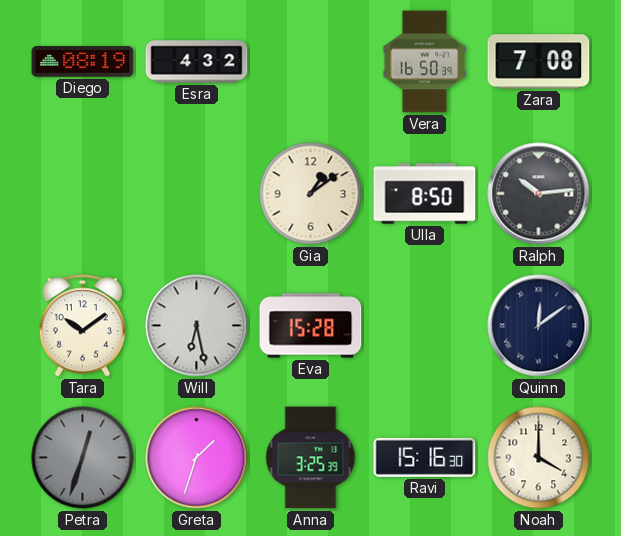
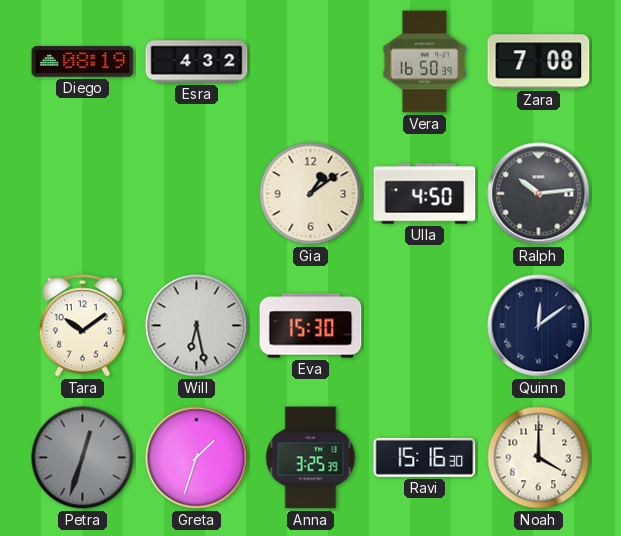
Ulla: 8:50 -> 4:50
Eva: 15:28 -> 15:30
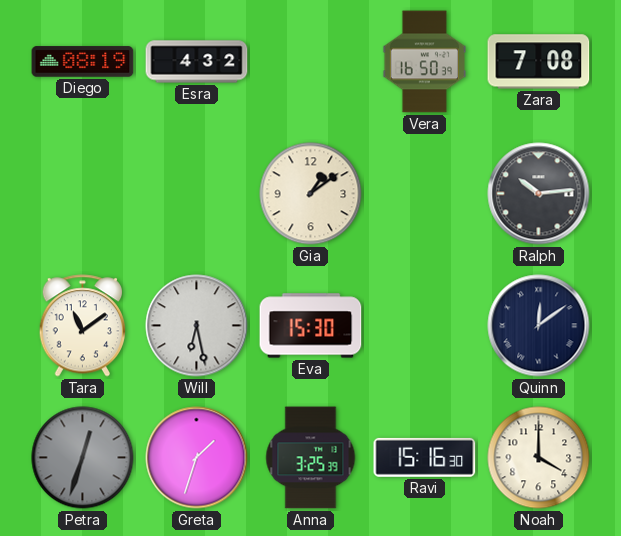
Ulla: 4:50 -> none
Tara: 10:09 -> 11:09
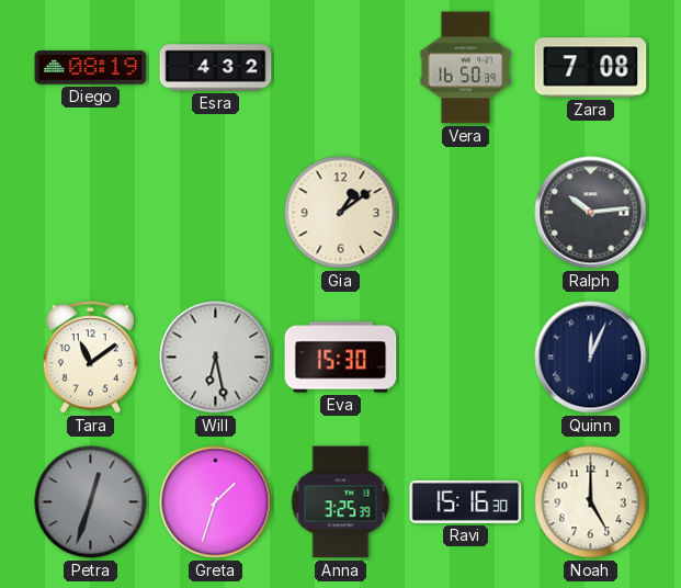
Quinn: 12:09 -> 12:04
Noah: 4:00 -> 5:00
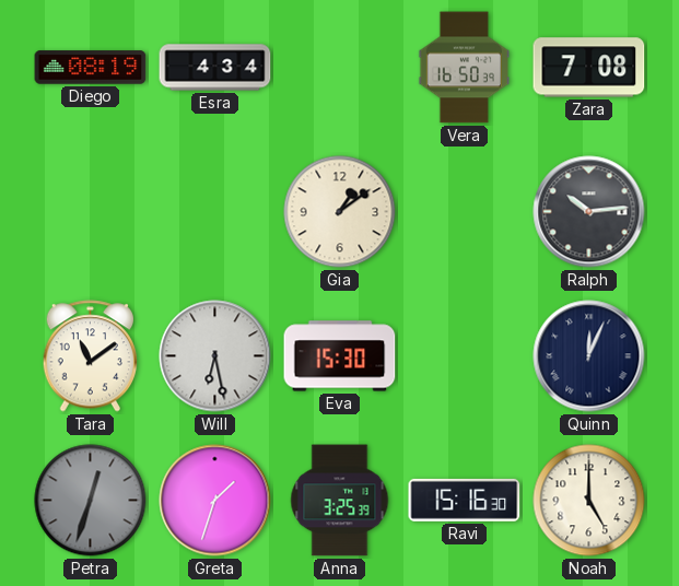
Esra: 4:32 -> 4:34
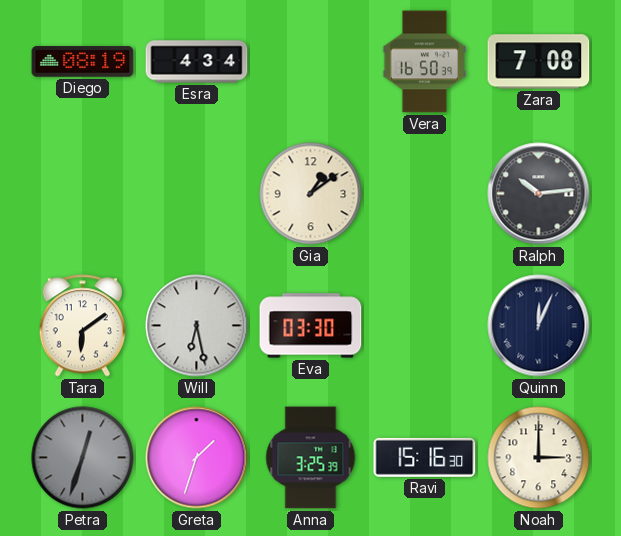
Tara: 11:09 -> 6:09
Eva: 15:30 -> 03:30
Noah: 5:00 -> 3:00
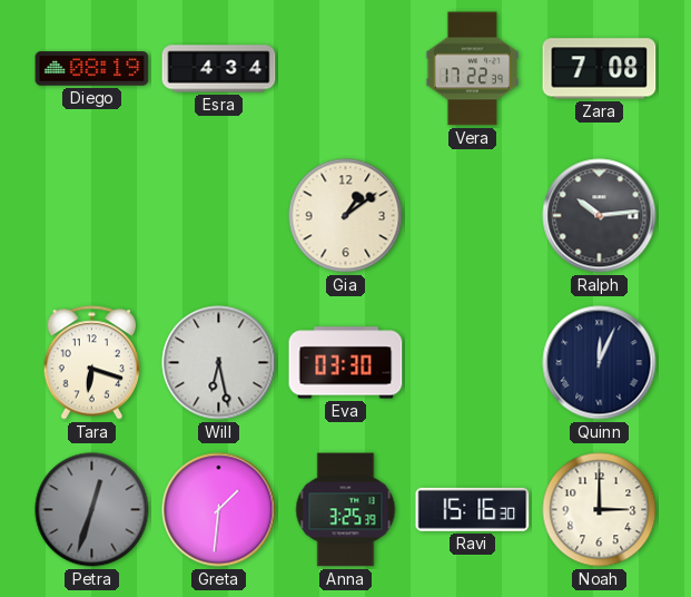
Vera: 16:50 -> 17:22
Tara: 6:09 -> 6:18
Greta: 1:33 -> 1:31
